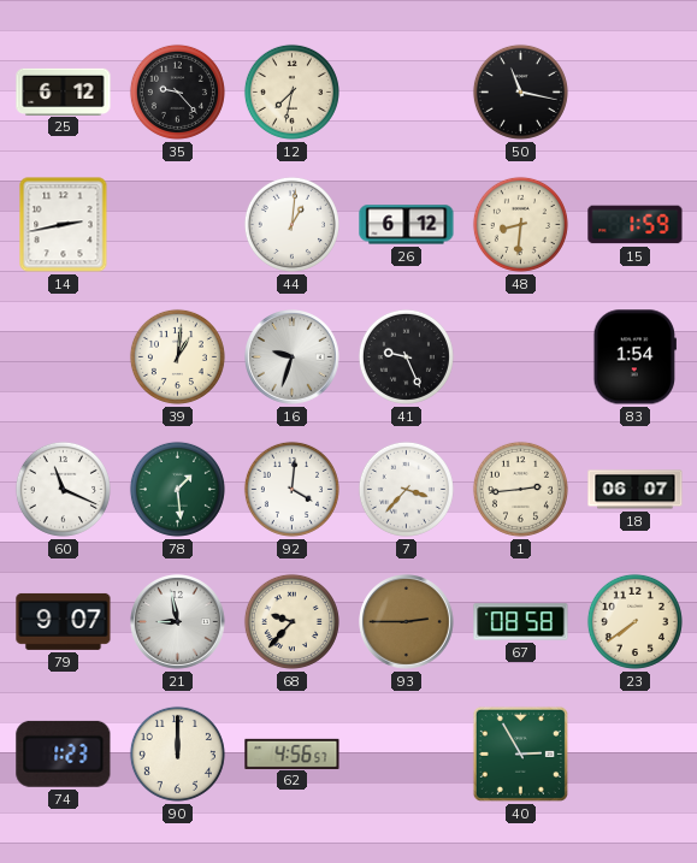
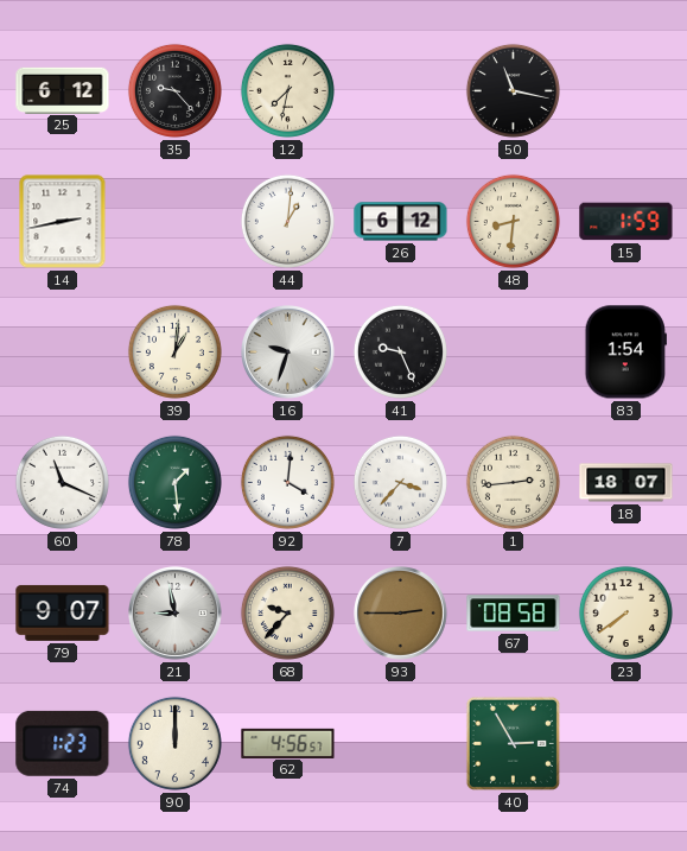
18: 06:07 -> 18:07
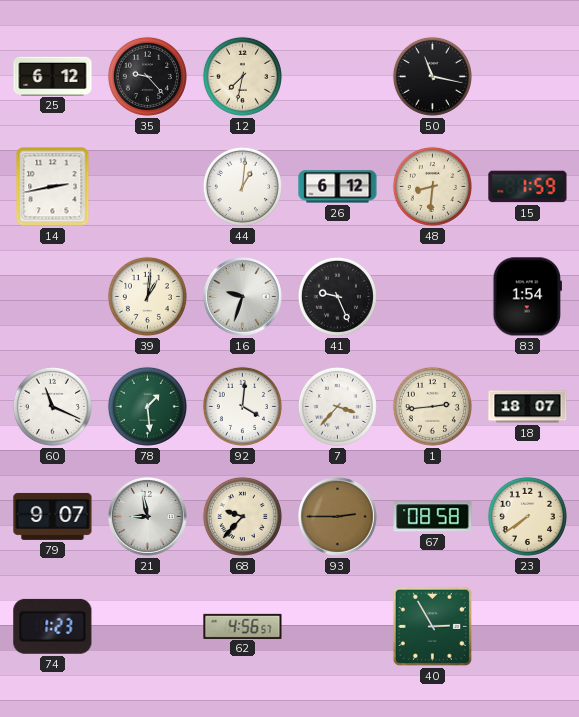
90: 12:00 -> none
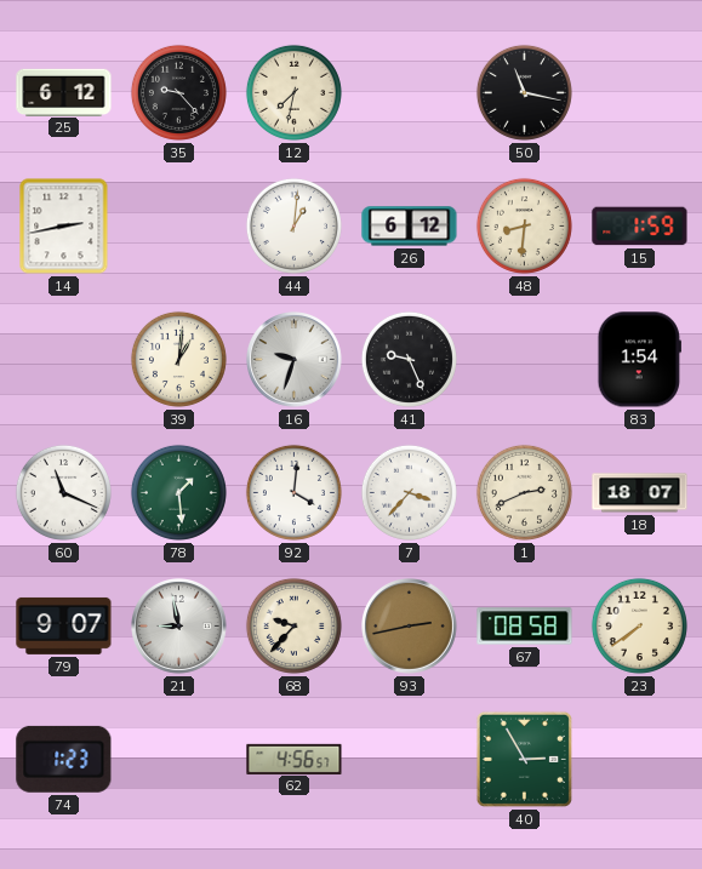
1: 2:44 -> 2:41
93: 2:45 -> 2:43
